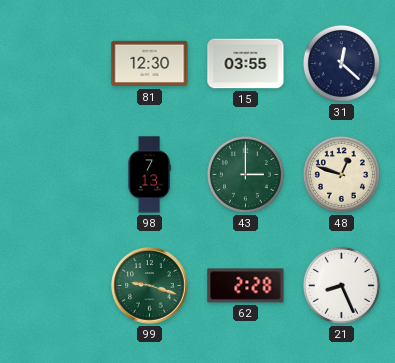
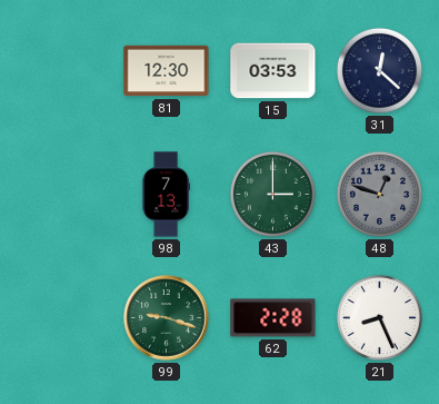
15: 03:55 -> 03:53
48 dial: cream -> grey
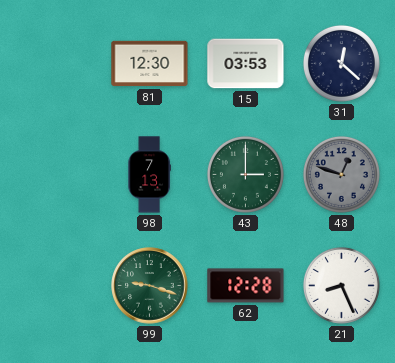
62: 2:28 -> 12:28
